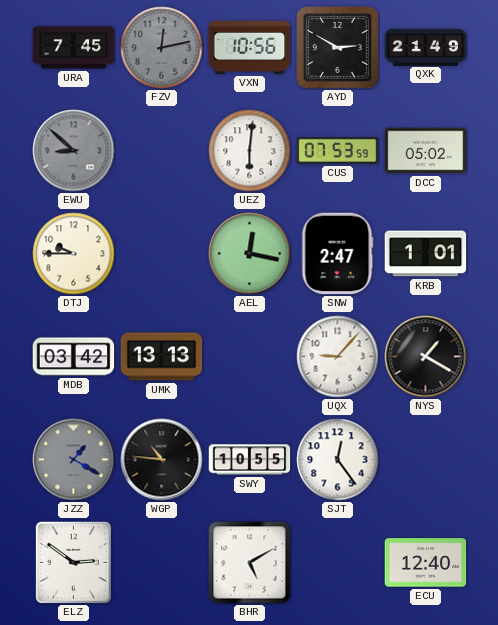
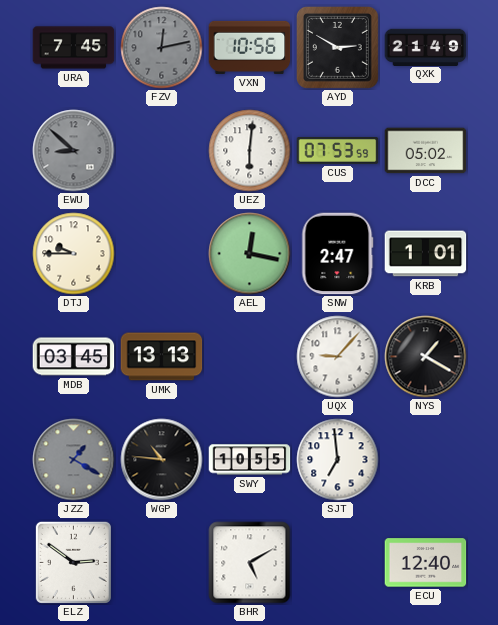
MDB: 03:42 -> 03:45
SJT: 12:24 -> 6:59
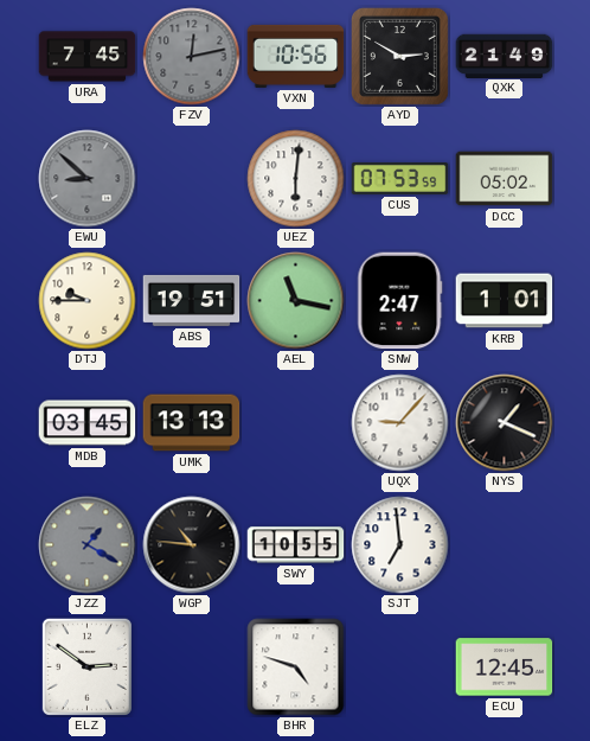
ABS: none -> 19:51
AEL: 12:17 -> 11:17
NYS: 1:20 -> 1:19
BHR: 5:10 -> 4:48
ECU: 12:40 -> 12:45
